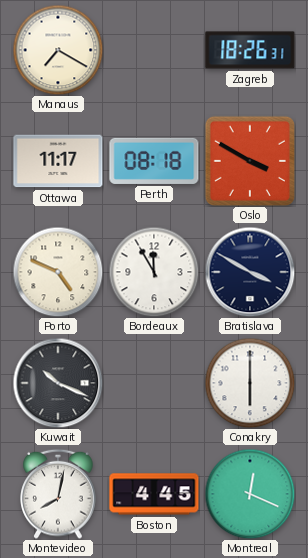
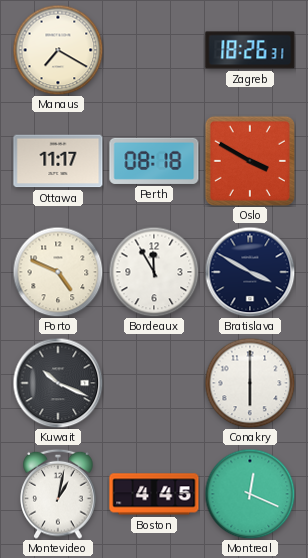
Montevideo: 8:02 -> 1:02
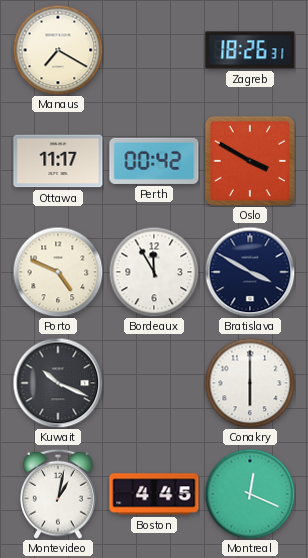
Perth: 08:18 -> 00:42
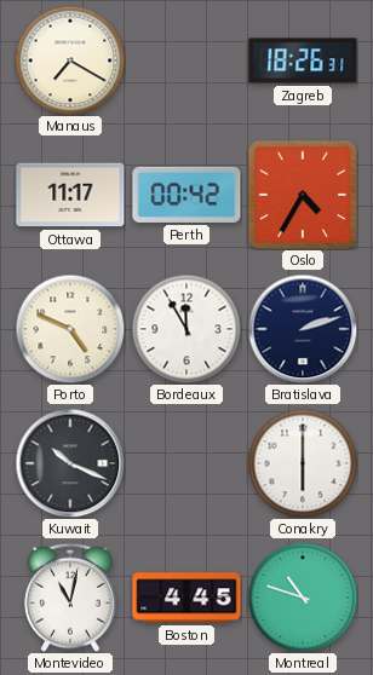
Oslo: 3:50 -> 4:35
Bratislava: 3:50 -> 2:12
Montevideo: 1:02 -> 11:02
Montreal: 12:19 -> 10:48
